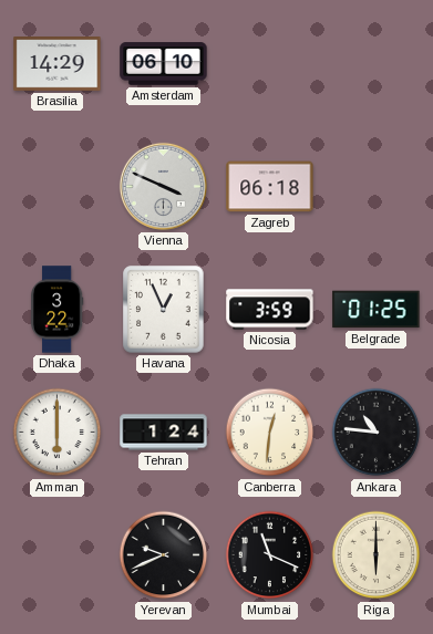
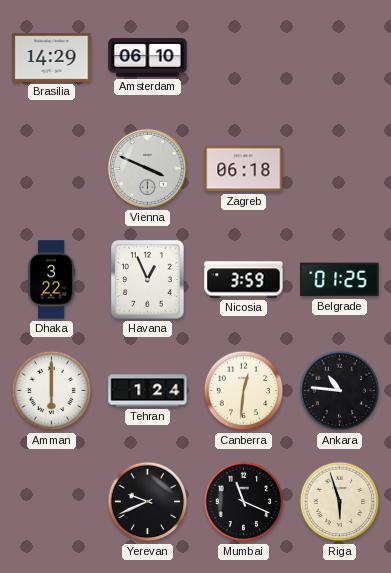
Riga: 6:00 -> 5:57
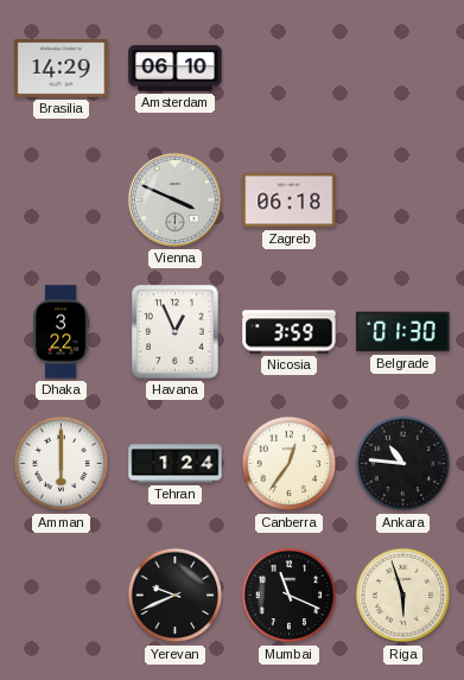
Belgrade: 01:25 -> 01:30
Canberra: 12:31 -> 12:36
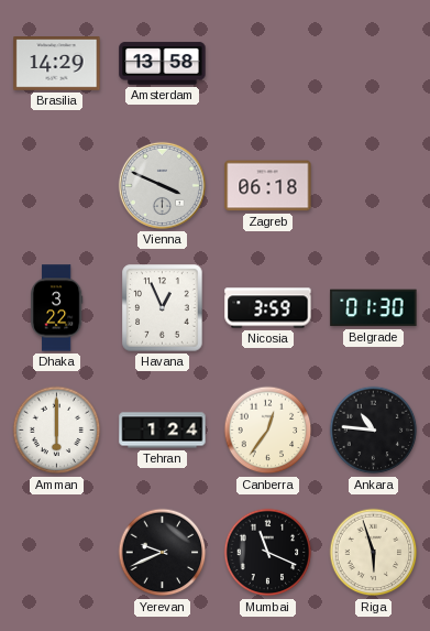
Amsterdam: 06:10 -> 13:58
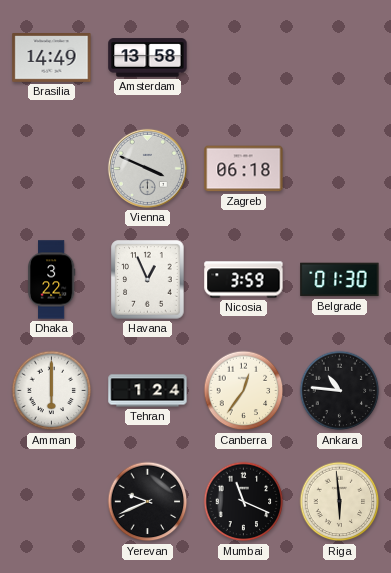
Brasilia: 14:29 -> 14:49
Riga: 5:57 -> 5:59
